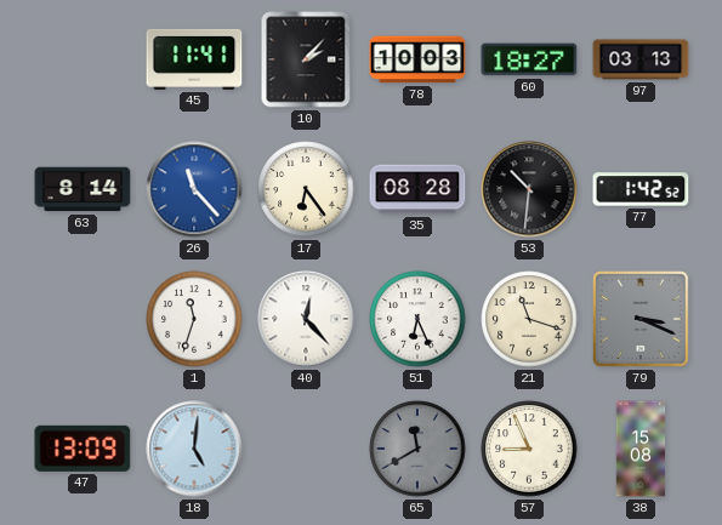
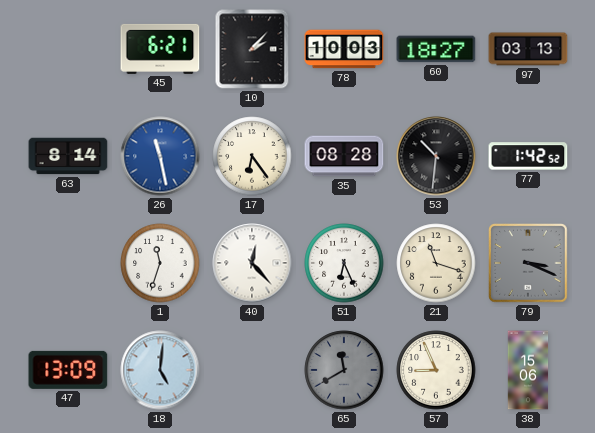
45: 11:41 -> 6:21
26: 11:23 -> 11:28
38: 15:08 -> 15:06
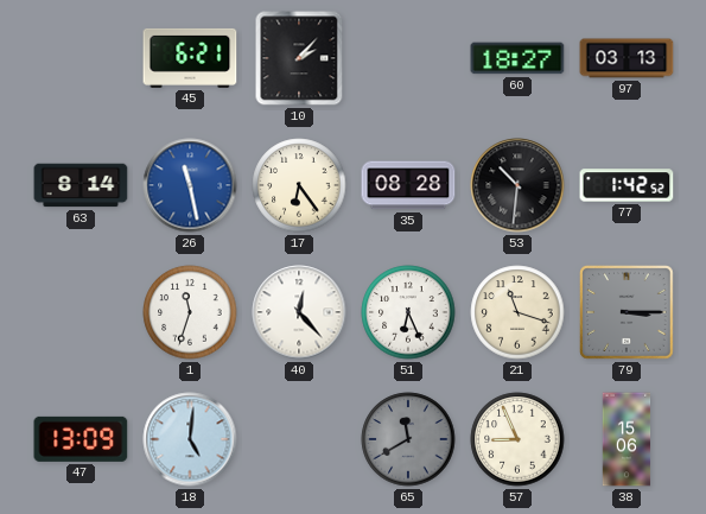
78: 10:03 -> none
79: 3:19 -> 3:15
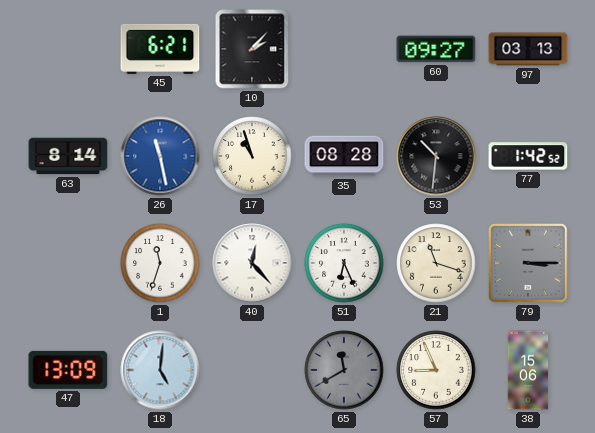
60: 18:27 -> 09:27
17: 6:24 -> 10:57
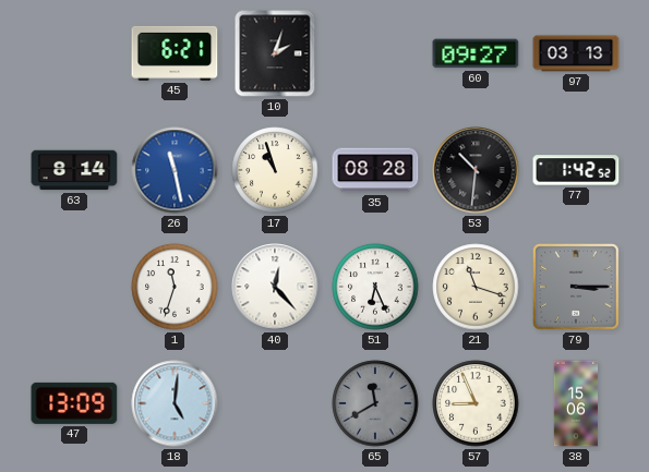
10: 2:07 -> 2:03
